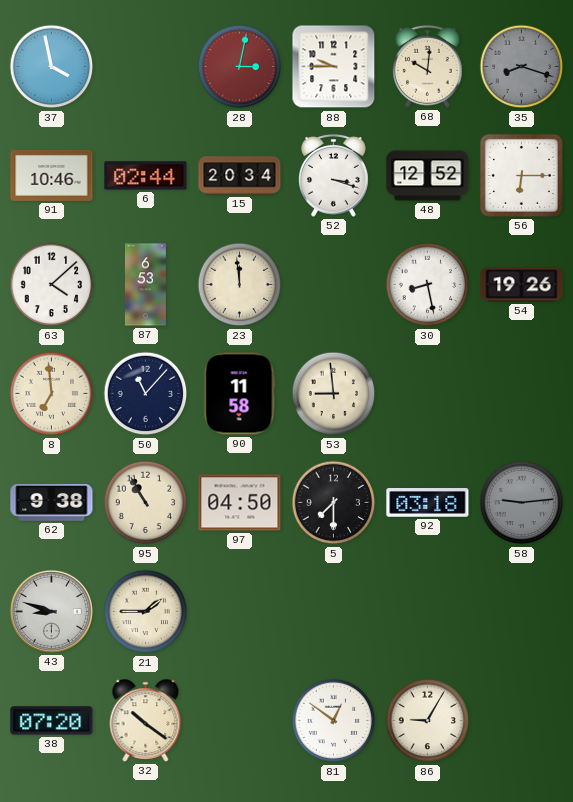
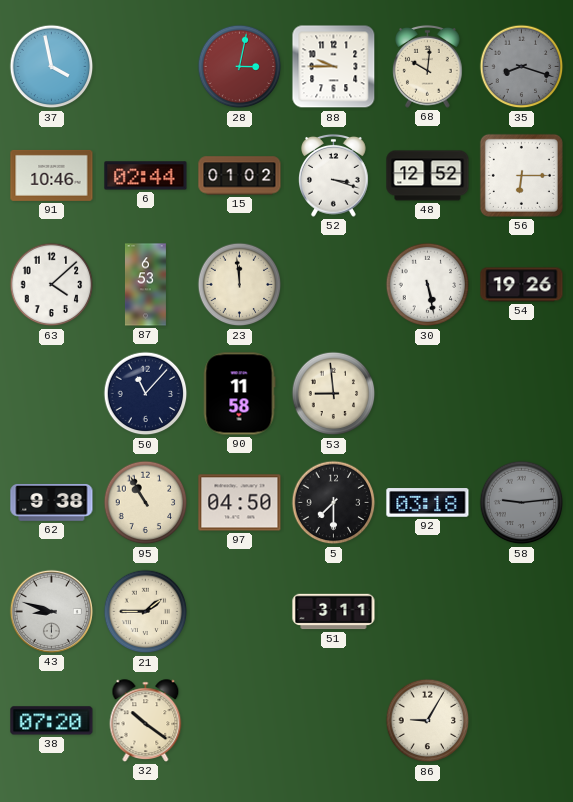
15: 20:34 -> 01:02
30: 8:28 -> 5:28
8: 6:59 -> none
51: none -> 3:11
81: 12:51 -> none
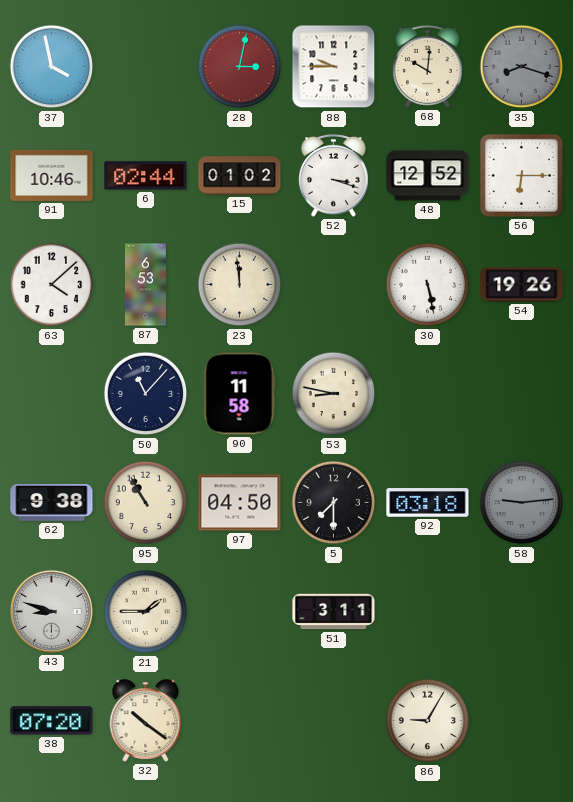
53: 8:59 -> 8:47
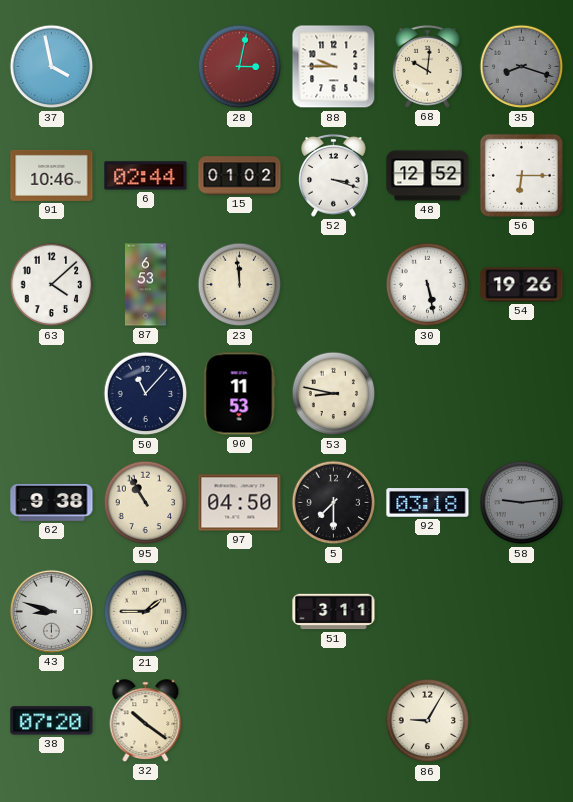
90: 11:58 -> 11:53
